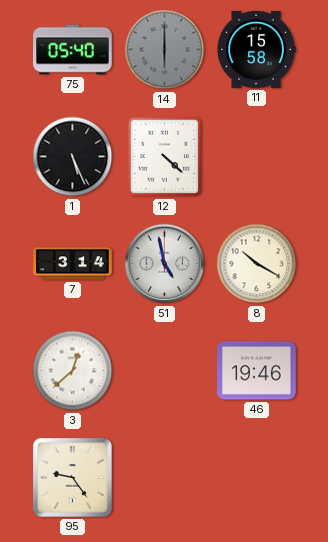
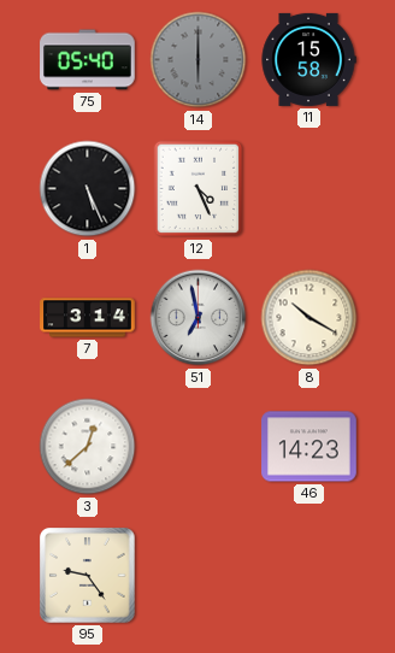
12: 4:22 -> 4:26
51: 4:58 -> 6:58
46: 19:46 -> 14:23
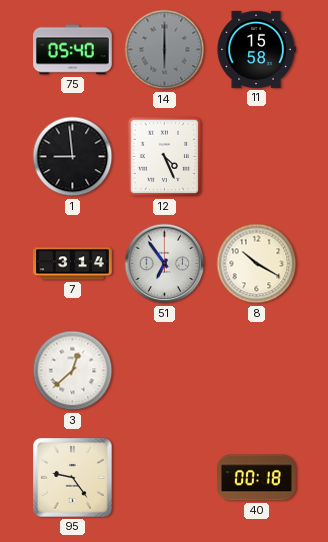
1: 5:26 -> 8:59
51: 6:58 -> 6:54
46: 14:23 -> none
40: none -> 00:18
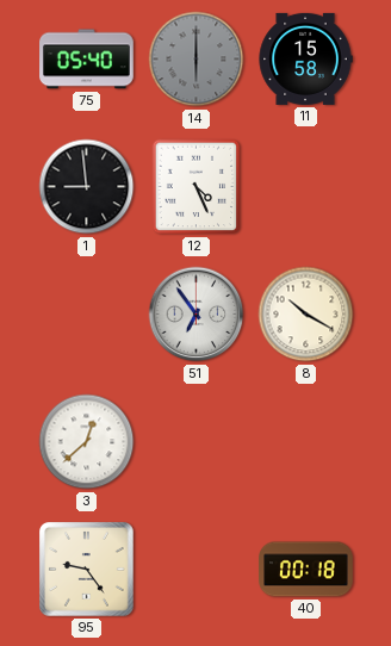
7: 3:14 -> none
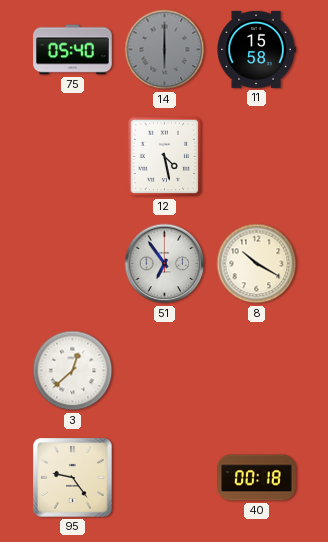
1: 8:59 -> none
12: 4:26 -> 4:28
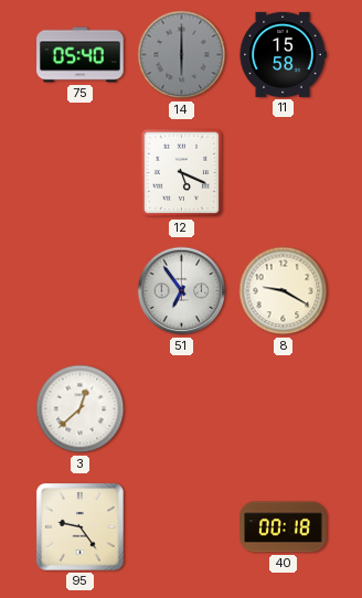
12: 4:28 -> 5:19
8: 10:20 -> 9:20
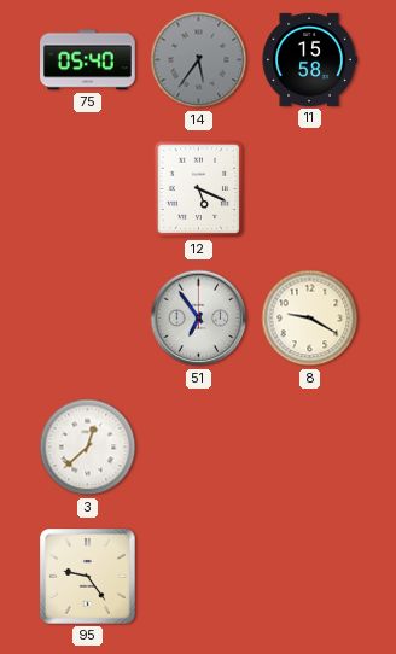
14: 6:00 -> 5:36
40: 00:18 -> none
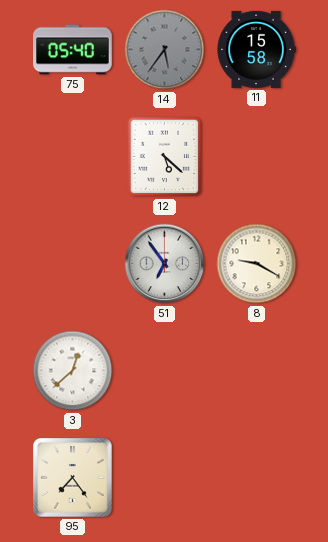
12: 5:19 -> 5:22
95: 9:24 -> 7:24
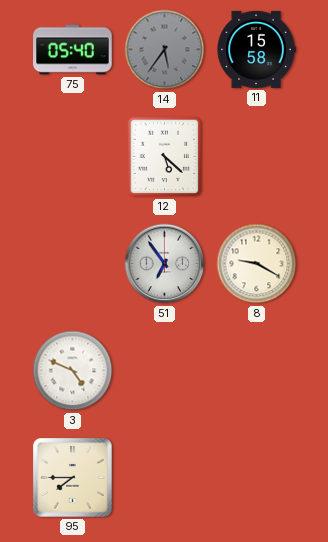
3: 12:38 -> 4:49
95: 7:24 -> 7:45
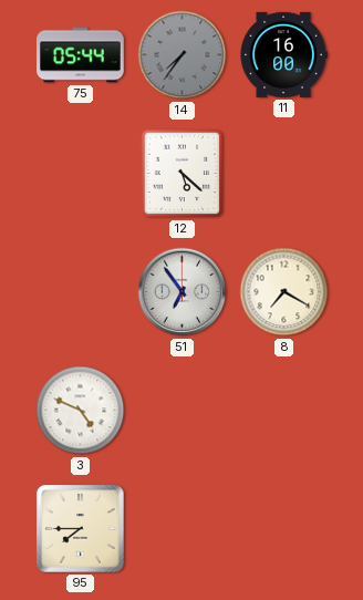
75: 05:40 -> 05:44
14: 5:36 -> 7:36
11: 15:58 -> 16:00
8: 9:20 -> 7:20
